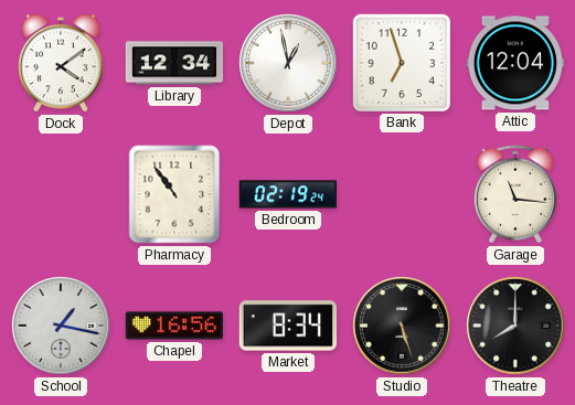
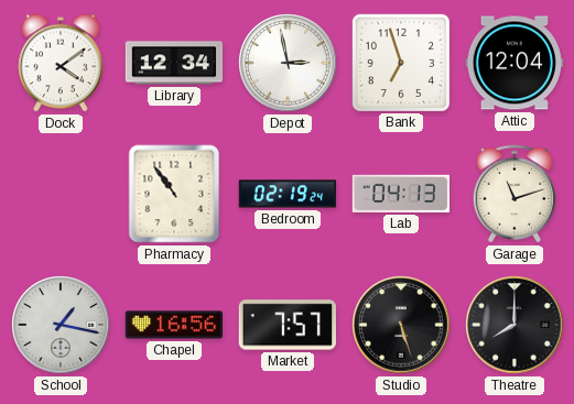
Depot: 12:58 -> 2:58
Lab: none -> 04:13
Garage: 11:16 -> 11:12
Market: 8:34 -> 7:57
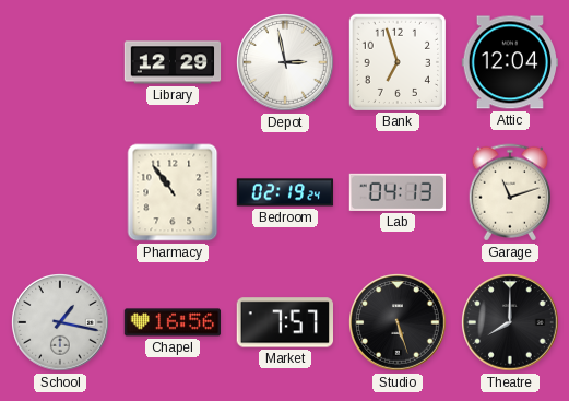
Dock: 4:09 -> none
Library: 12:34 -> 12:29
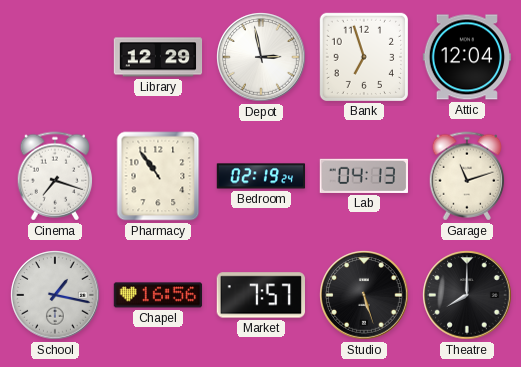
Cinema: none -> 7:18
